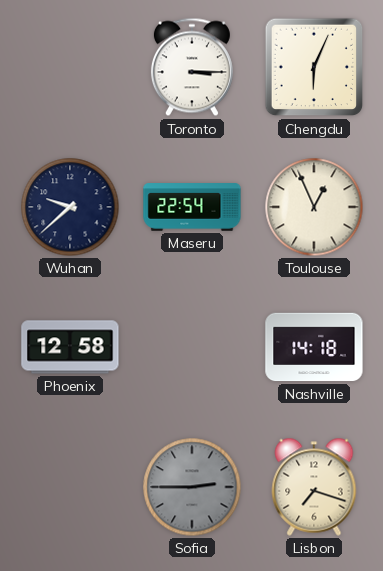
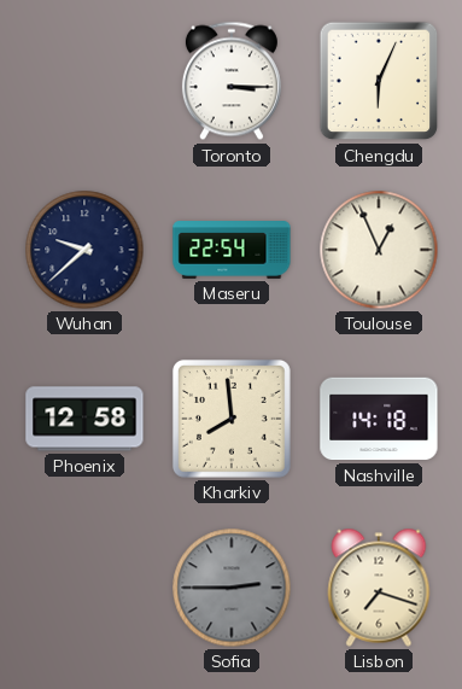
Kharkiv: none -> 7:59
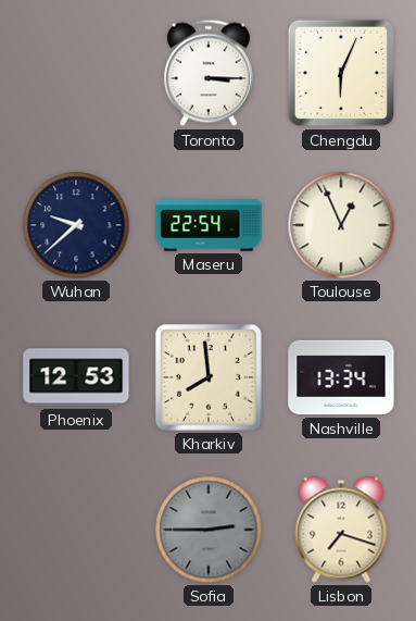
Phoenix: 12:58 -> 12:53
Nashville: 14:18 -> 13:34
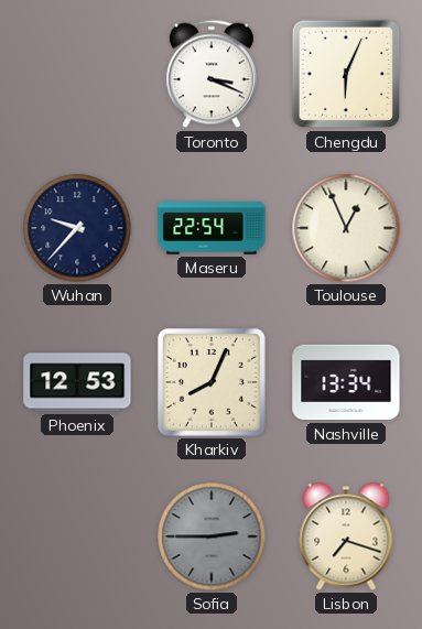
Toronto: 3:15 -> 3:19
Wuhan: 9:38 -> 9:37
Kharkiv: 7:59 -> 8:04
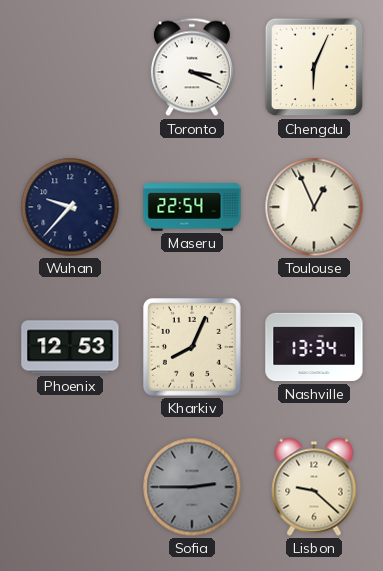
Lisbon: 7:18 -> 9:22
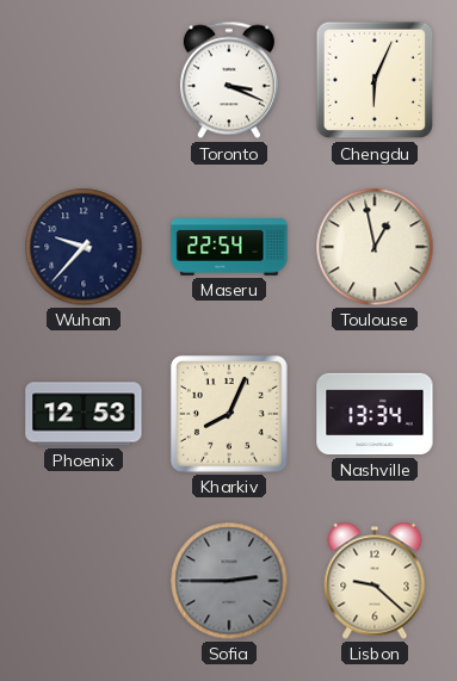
Toulouse: 12:56 -> 12:58
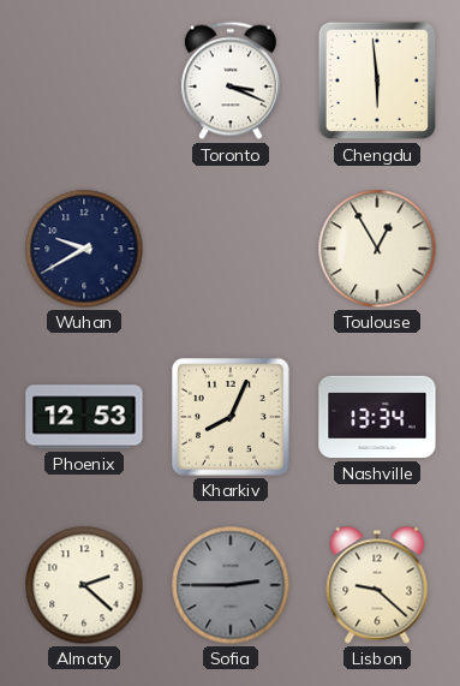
Chengdu: 6:04 -> 5:59
Wuhan: 9:37 -> 9:40
Maseru: 22:54 -> none
Toulouse: 12:58 -> 12:55
Almaty: none -> 2:22
